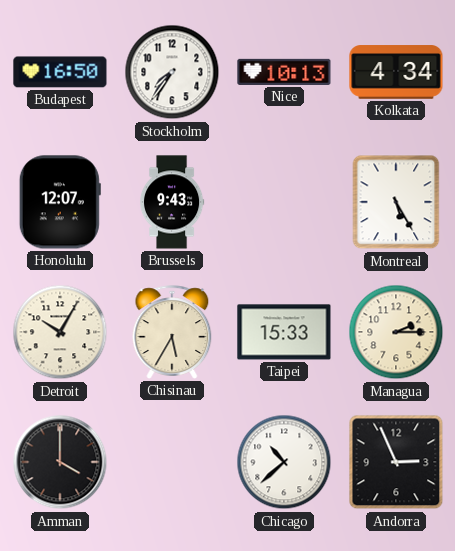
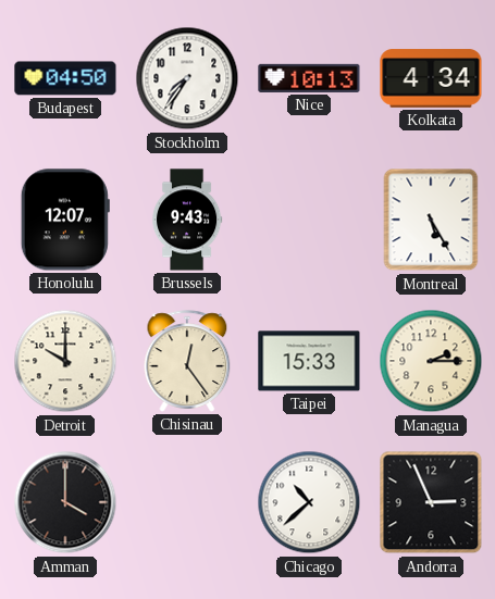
Budapest: 16:50 -> 04:50
Detroit: 10:05 -> 10:00
Chisinau: 5:35 -> 12:24
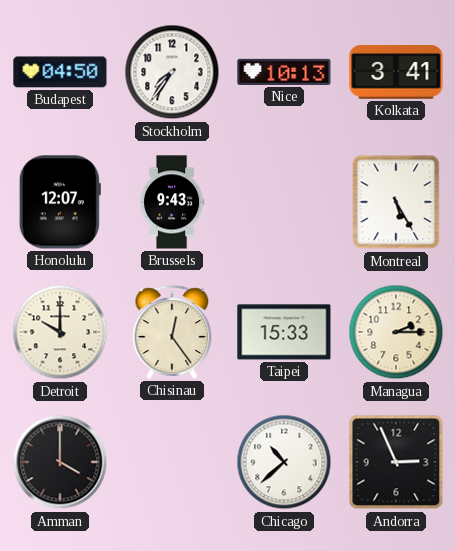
Kolkata: 4:34 -> 3:41
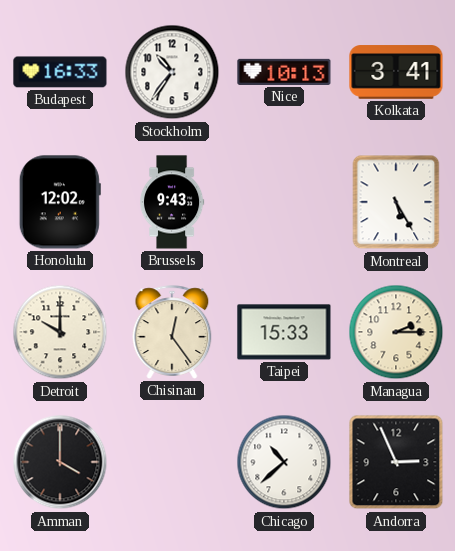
Budapest: 04:50 -> 16:33
Stockholm: 7:36 -> 10:36
Honolulu: 12:07 -> 12:02
